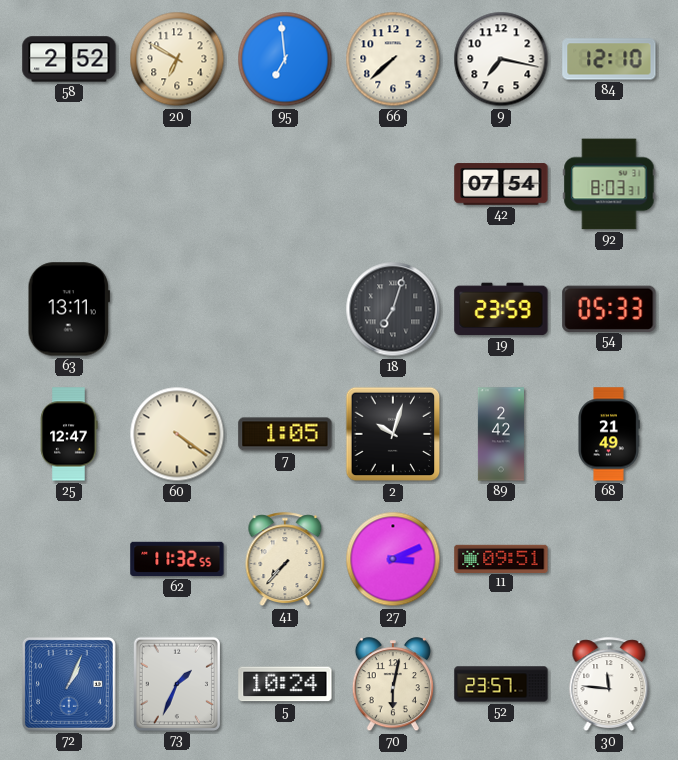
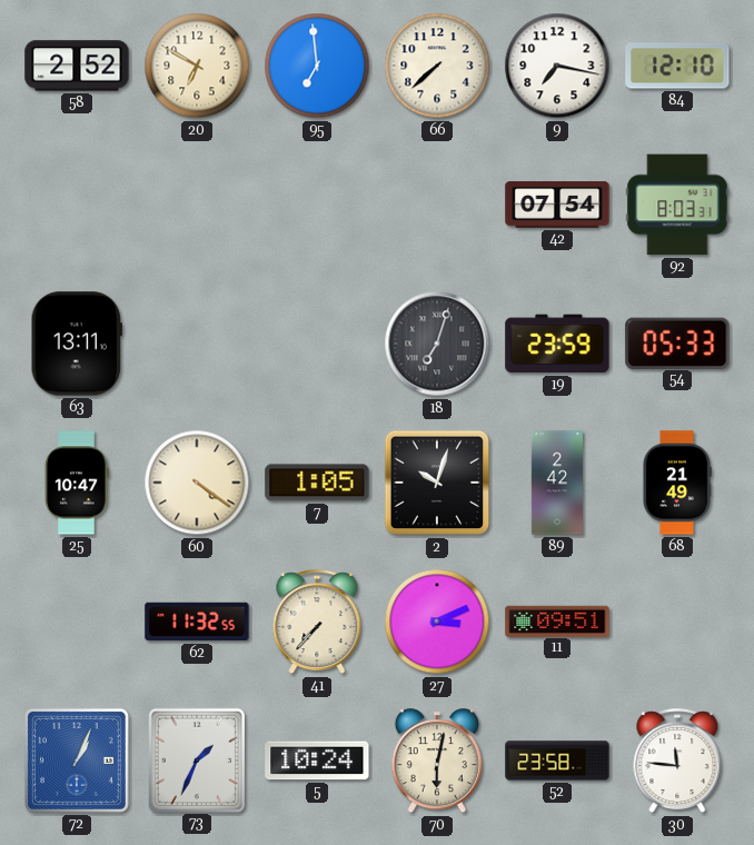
25: 12:47 -> 10:47
52: 23:57 -> 23:58
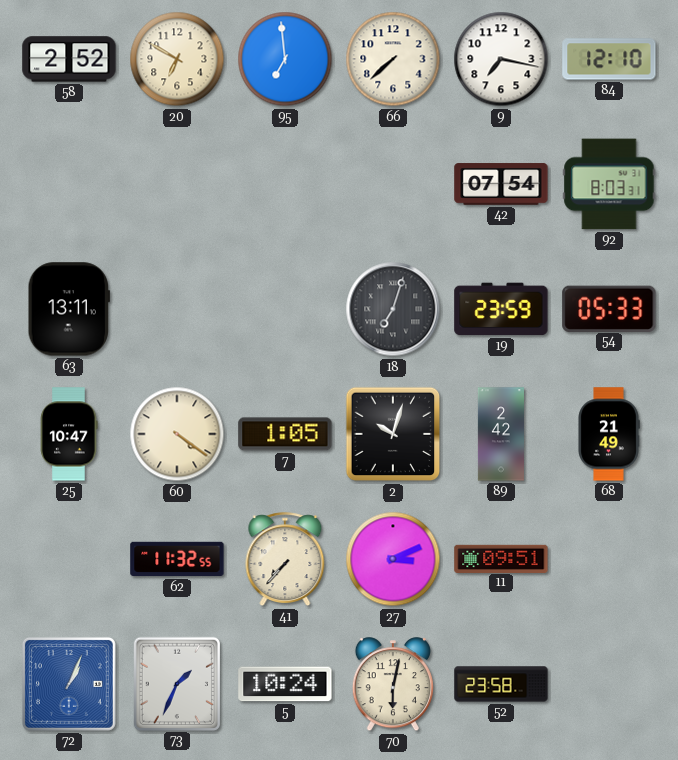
30: 11:46 -> none
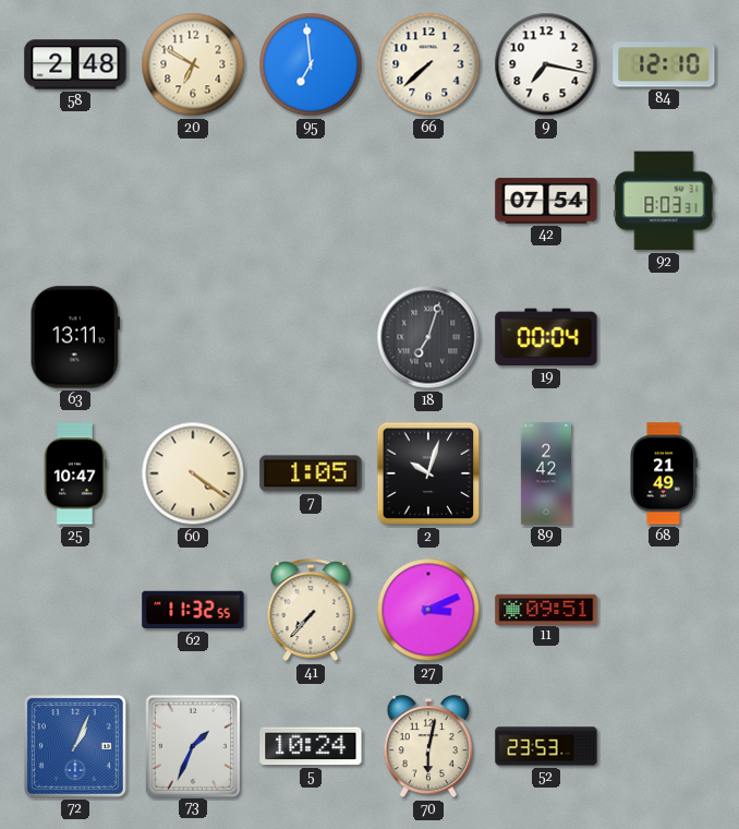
58: 2:52 -> 2:48
19: 23:59 -> 00:04
54: 05:33 -> none
52: 23:58 -> 23:53
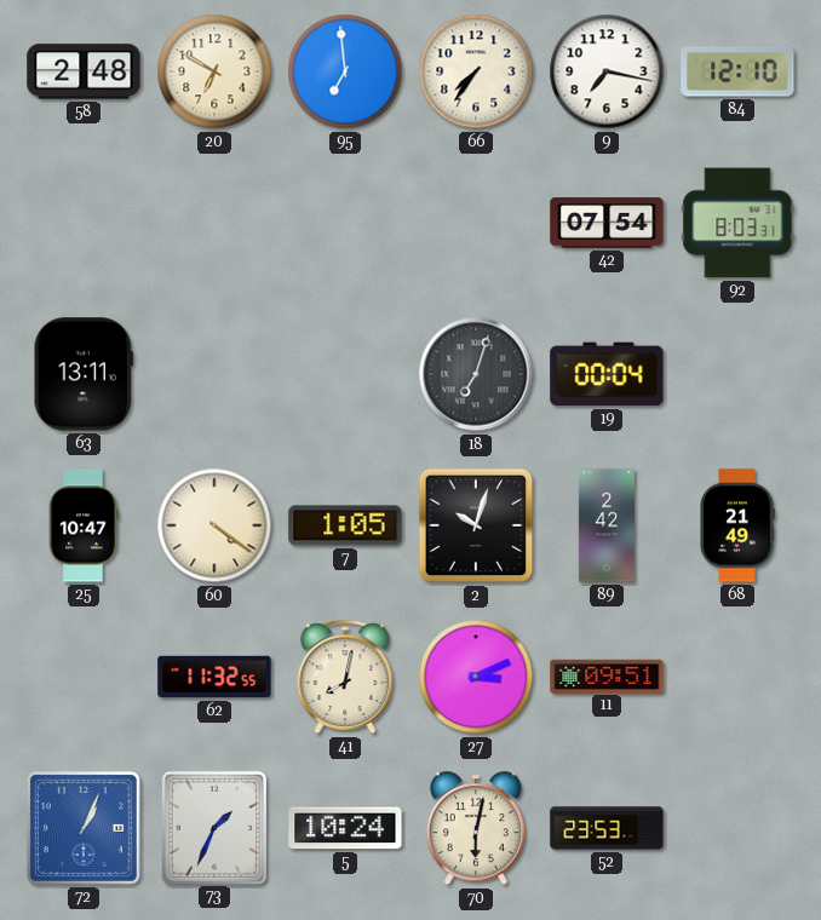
66: 7:38 -> 7:36
41: 7:37 -> 8:02
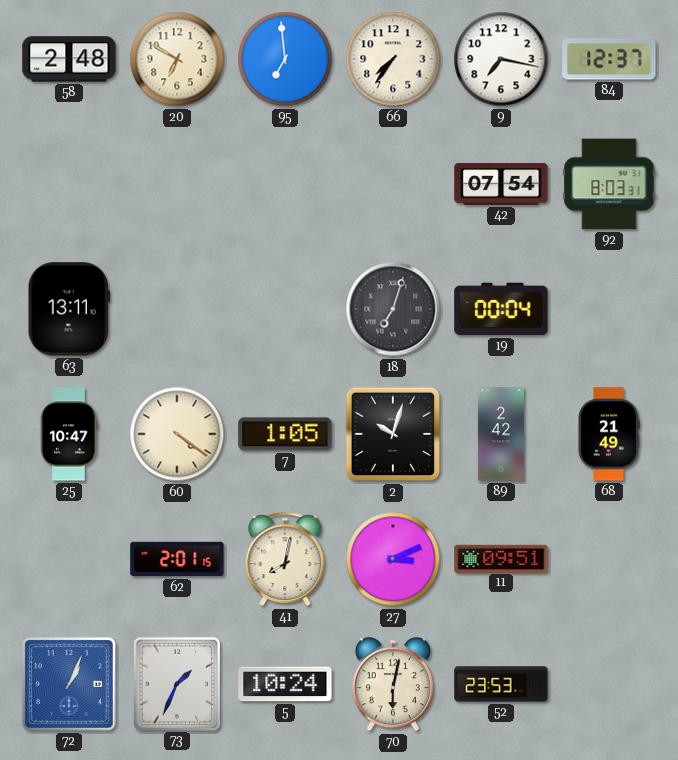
84: 12:10 -> 12:37
62: 11:32 -> 2:01
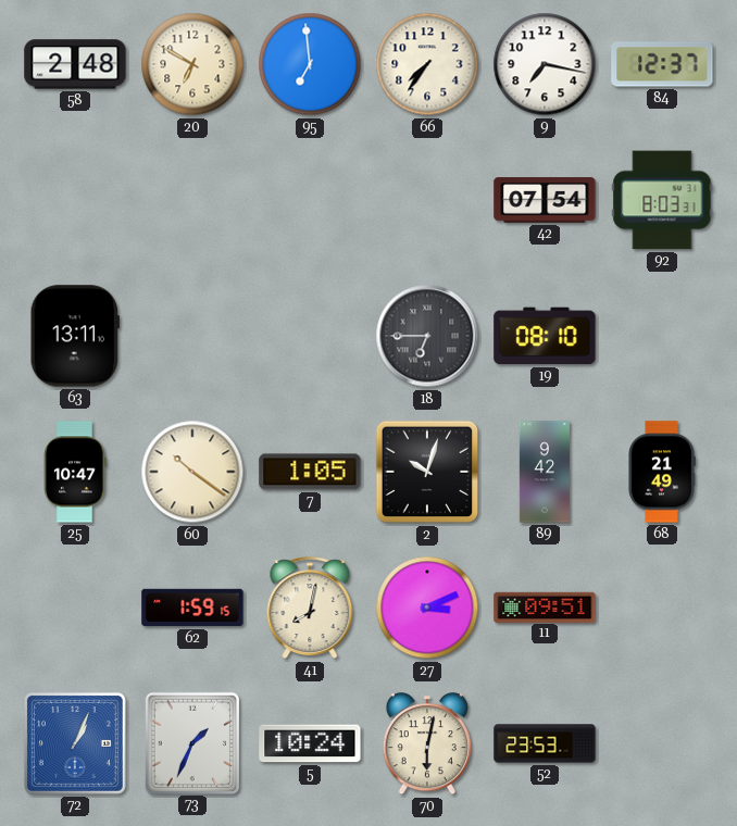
18: 7:03 -> 6:45
19: 00:04 -> 08:10
60: 4:21 -> 10:21
89: 2:42 -> 9:42
62: 2:01 -> 1:59
